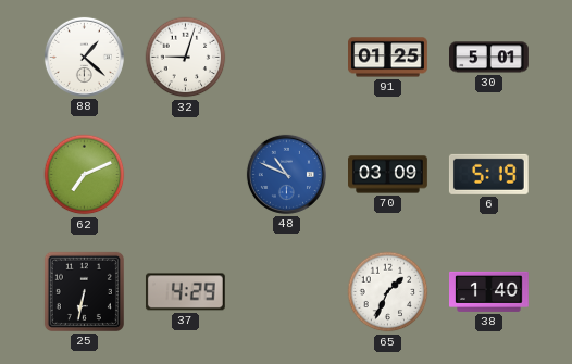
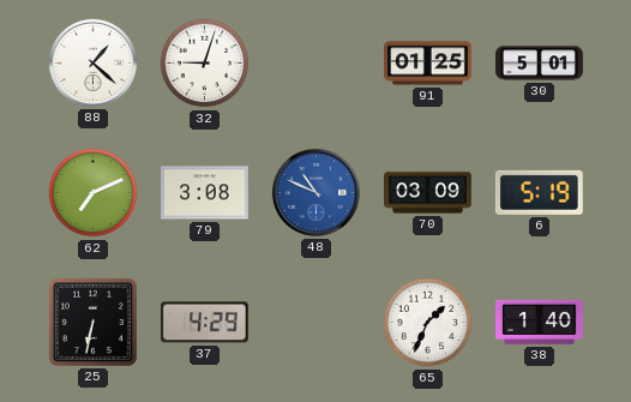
79: none -> 3:08
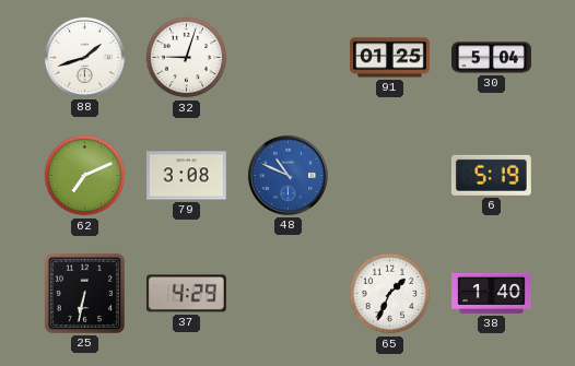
88: 1:22 -> 1:42
30: 5:01 -> 5:04
70: 03:09 -> none
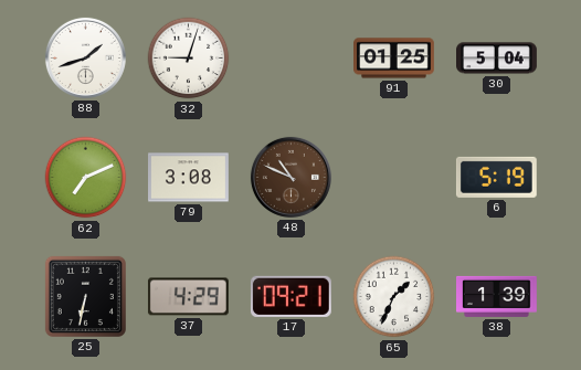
48 dial: blue -> brown
17: none -> 09:21
38: 1:40 -> 1:39
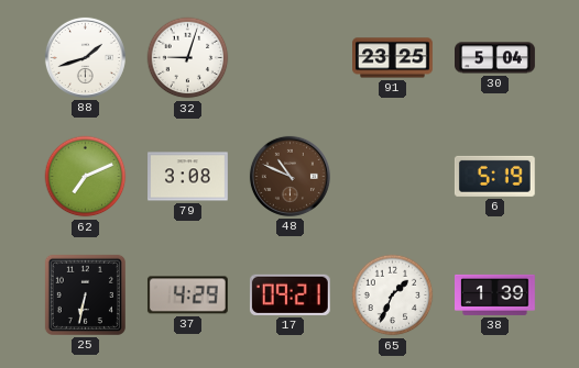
91: 01:25 -> 23:25
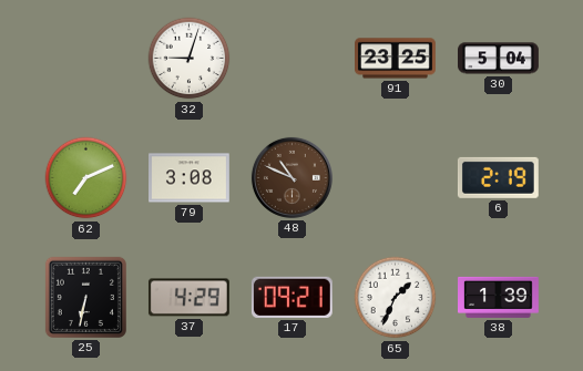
88: 1:42 -> none
6: 5:19 -> 2:19
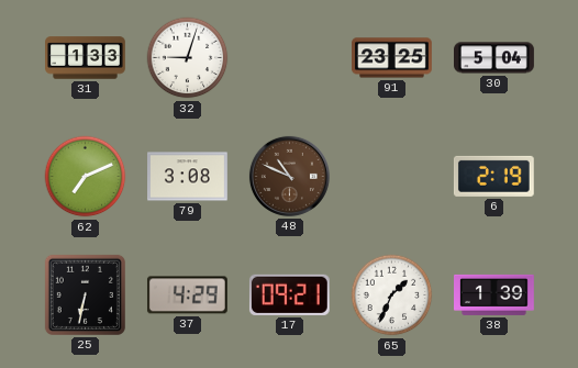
31: none -> 1:33
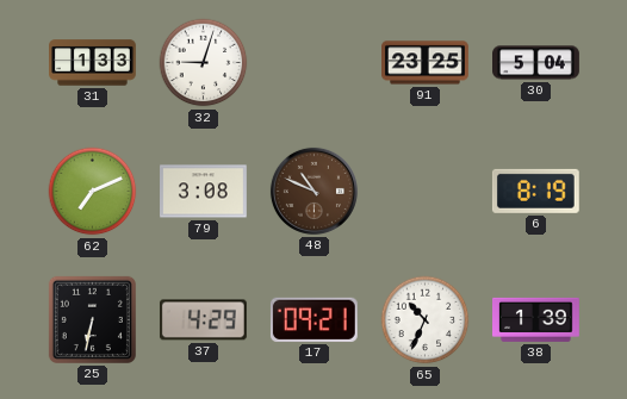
6: 2:19 -> 8:19
65: 1:34 -> 10:34
